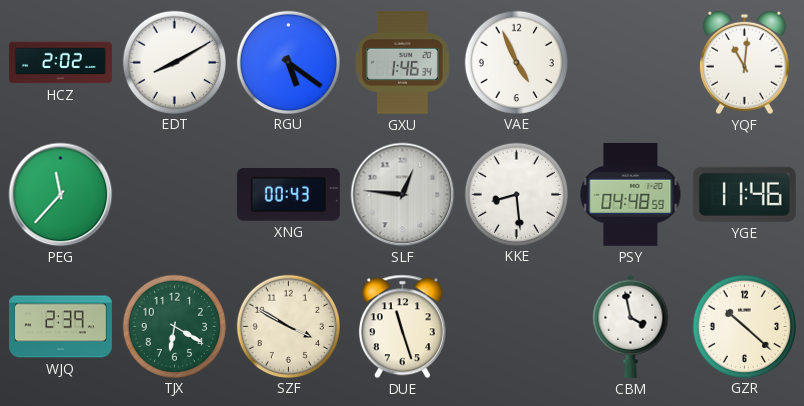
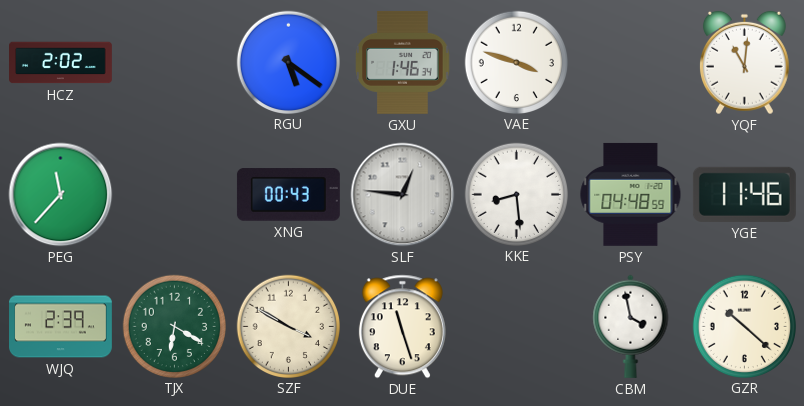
EDT: 8:10 -> none
VAE: 4:56 -> 3:48
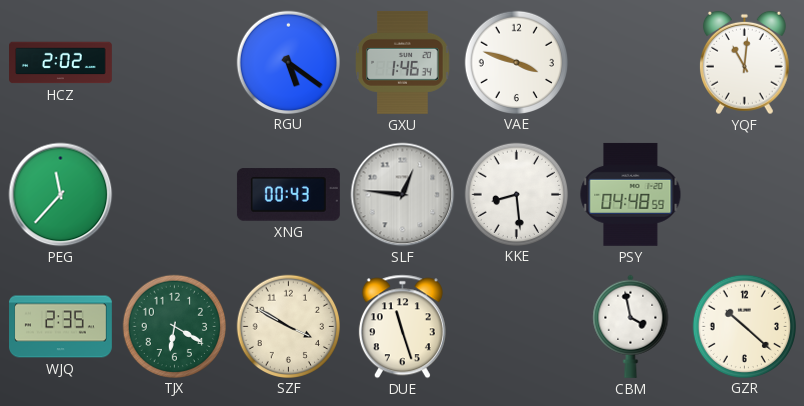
YGE: 11:46 -> none
WJQ: 2:39 -> 2:35
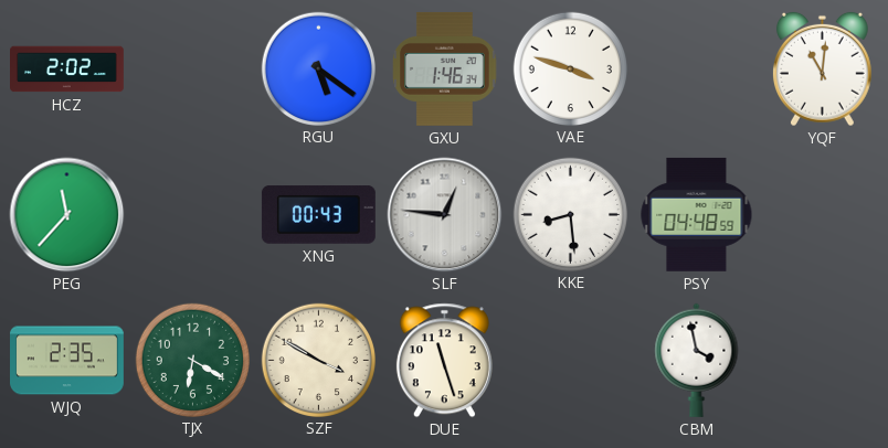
GZR: 10:22 -> none
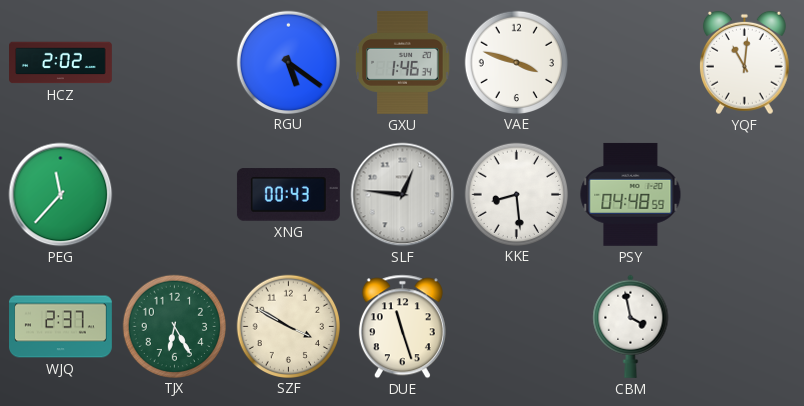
WJQ: 2:35 -> 2:37
TJX: 6:20 -> 6:25
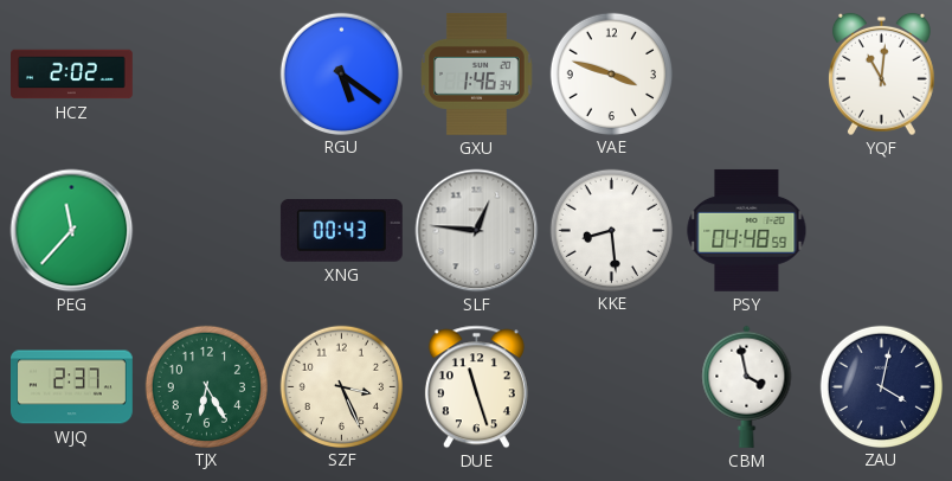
SZF: 3:50 -> 3:26
ZAU: none -> 4:02
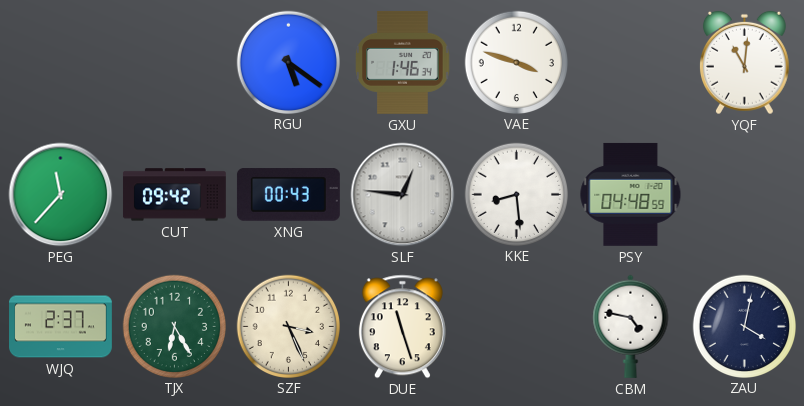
HCZ: 2:02 -> none
CUT: none -> 09:42
CBM: 3:58 -> 4:47
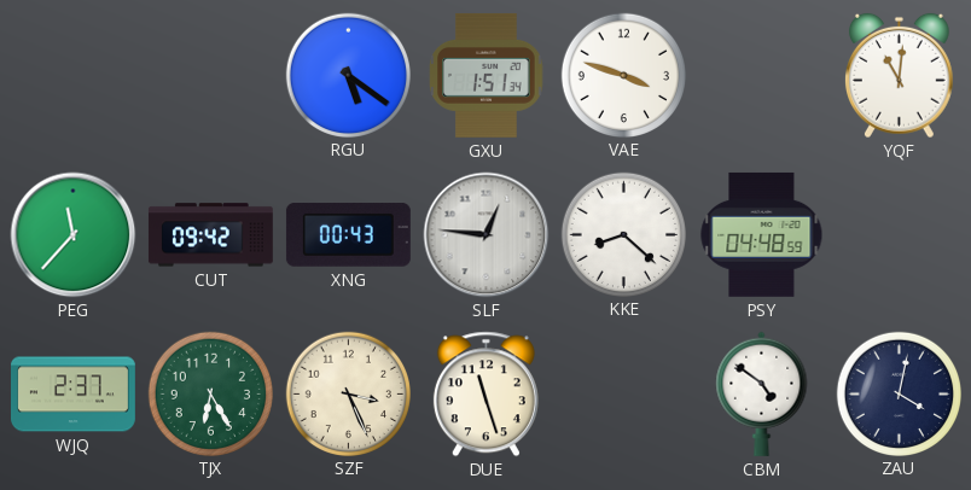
GXU: 1:46 -> 1:51
KKE: 8:29 -> 8:22
CBM: 4:47 -> 4:51
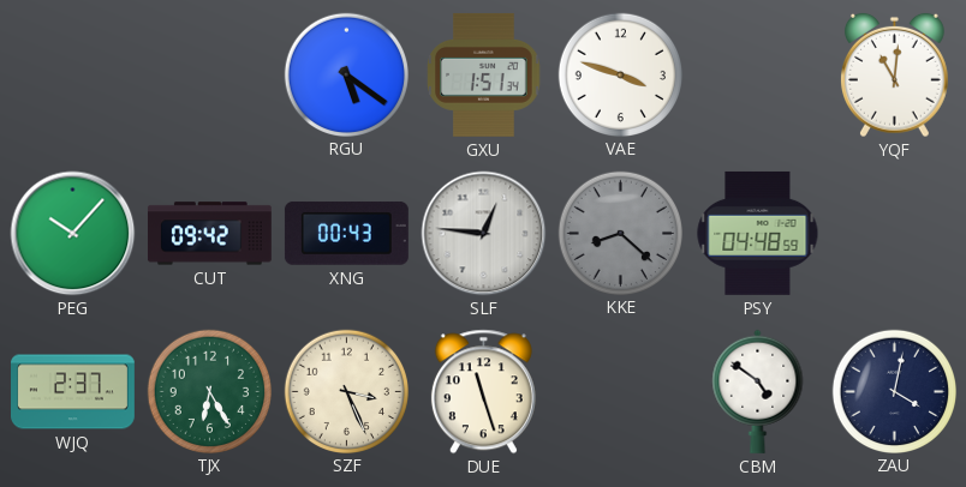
PEG: 11:37 -> 10:07
KKE dial: white -> grey
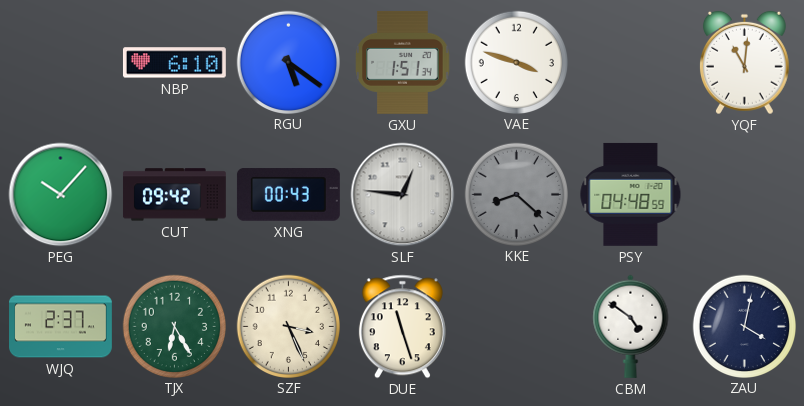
NBP: none -> 6:10
